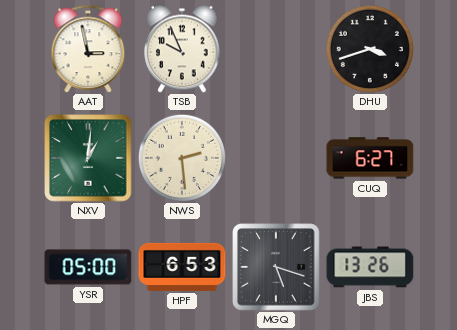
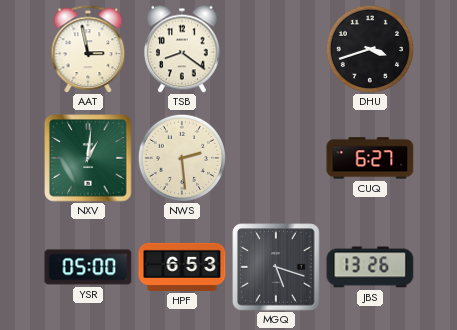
TSB: 9:56 -> 8:21
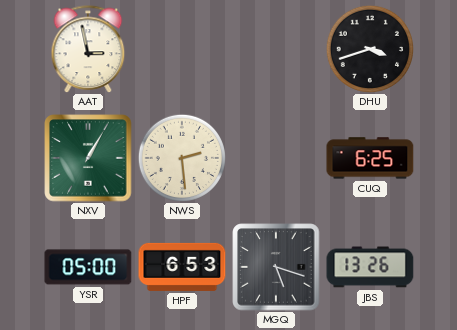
TSB: 8:21 -> none
NXV: 1:01 -> 1:05
CUQ: 6:27 -> 6:25
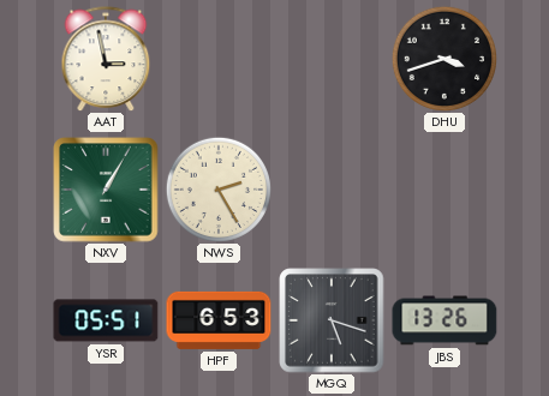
NWS: 2:29 -> 2:25
CUQ: 6:25 -> none
YSR: 05:00 -> 05:51
